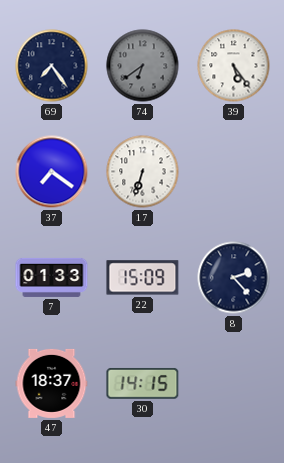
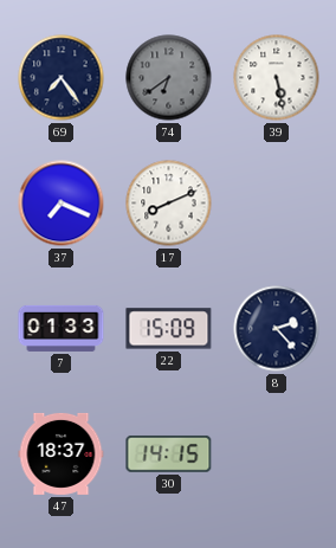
39: 5:24 -> 5:28
37: 7:21 -> 7:19
17: 6:33 -> 8:11
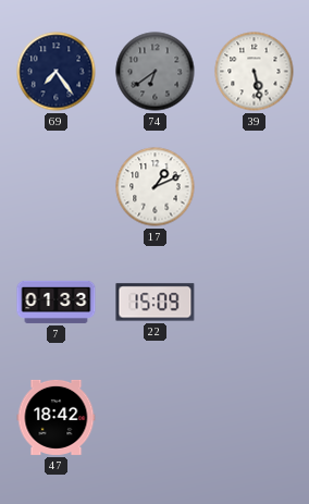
37: 7:19 -> none
17: 8:11 -> 1:11
8: 2:23 -> none
47: 18:37 -> 18:42
30: 14:15 -> none
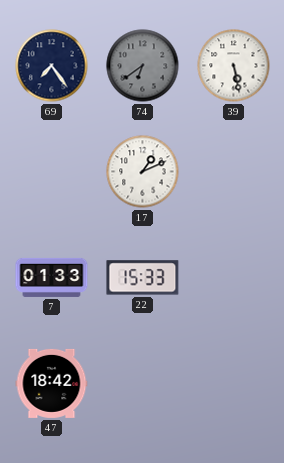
22: 15:09 -> 15:33
